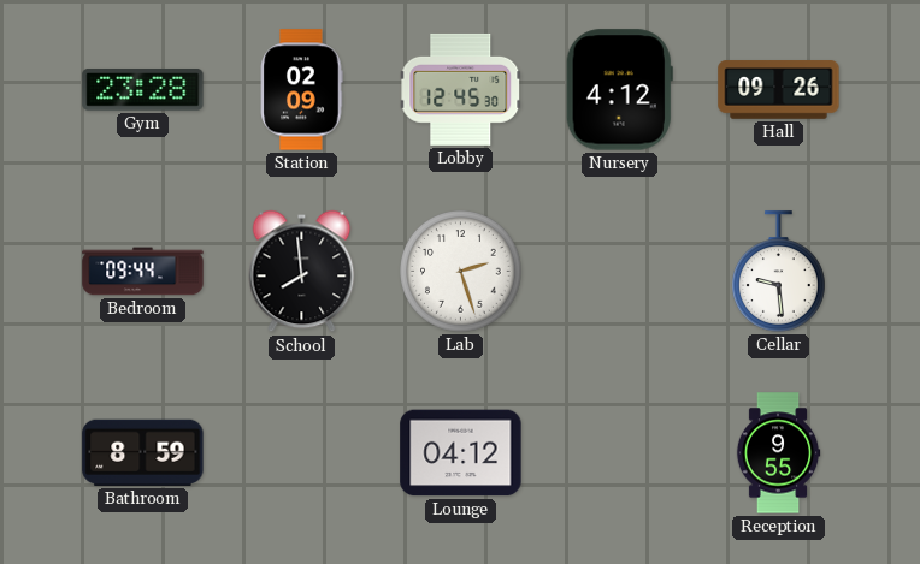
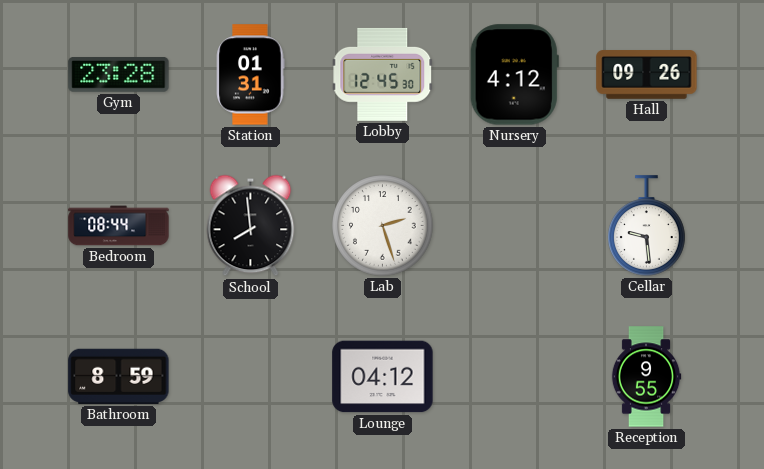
Station: 02:09 -> 01:31
Bedroom: 09:44 -> 08:44
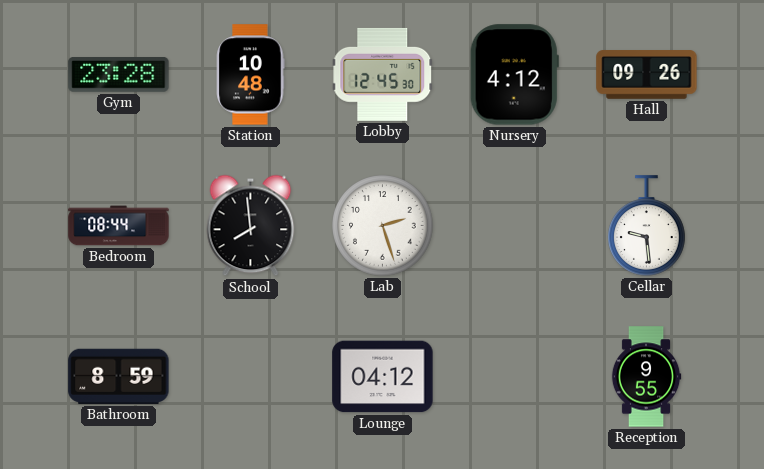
Station: 01:31 -> 10:48
